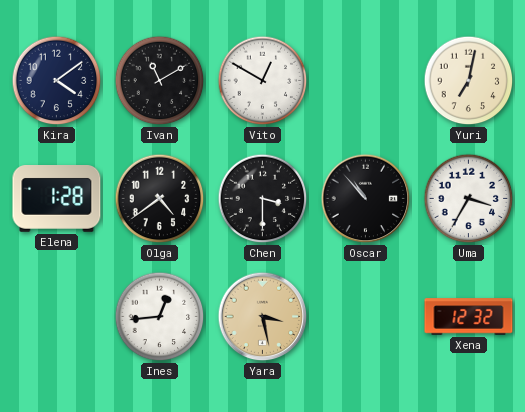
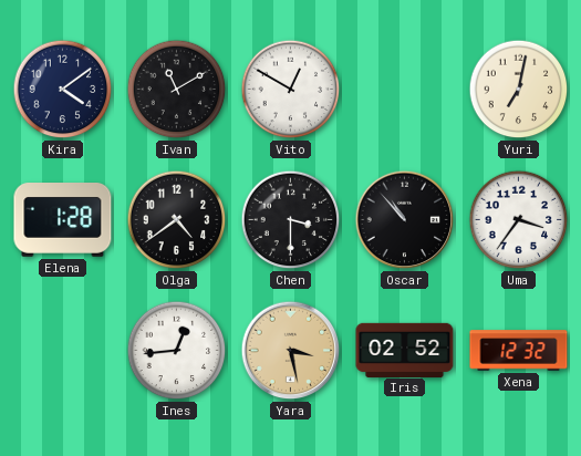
Uma: 3:35 -> 3:36
Iris: none -> 02:52
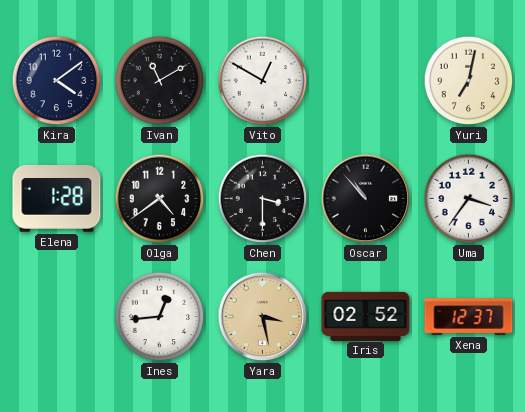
Xena: 12:32 -> 12:37
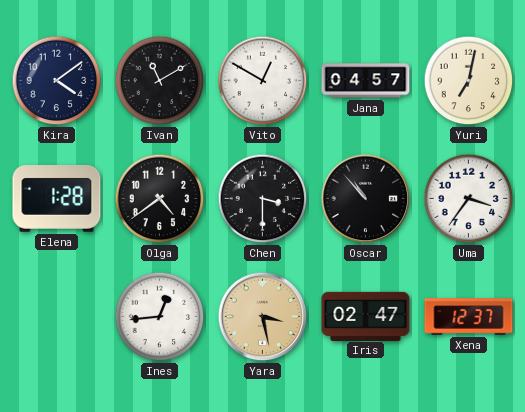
Jana: none -> 04:57
Iris: 02:52 -> 02:47
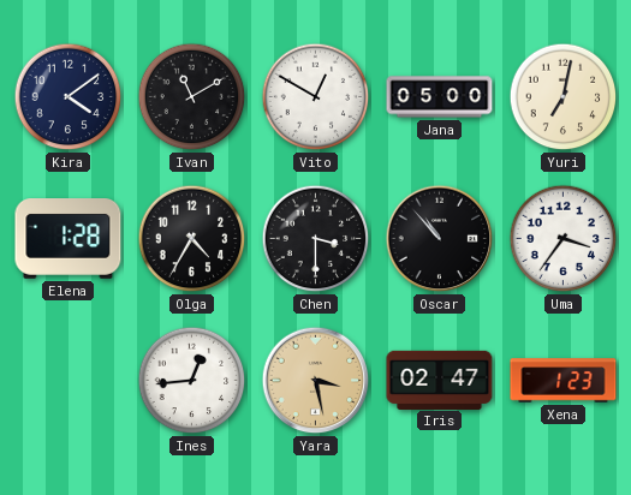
Jana: 04:57 -> 05:00
Olga: 4:39 -> 4:35
Xena: 12:37 -> 1:23
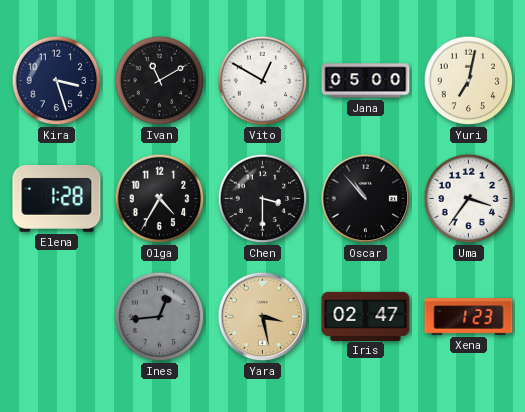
Kira: 4:09 -> 3:27
Ines dial: white -> grey
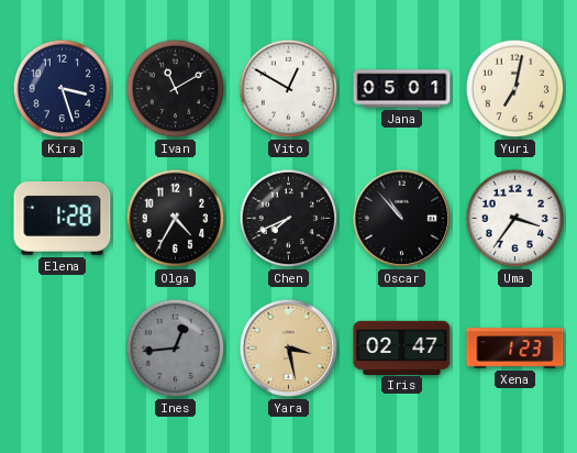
Jana: 05:00 -> 05:01
Chen: 3:30 -> 7:41
